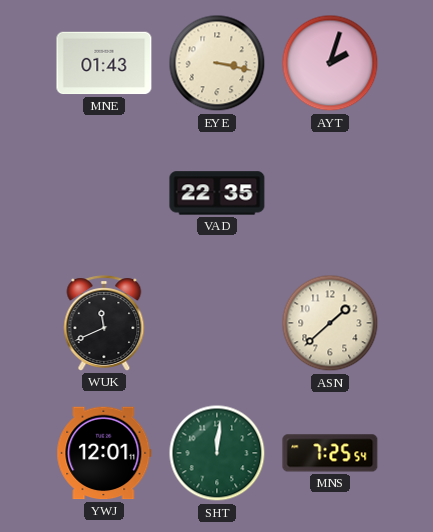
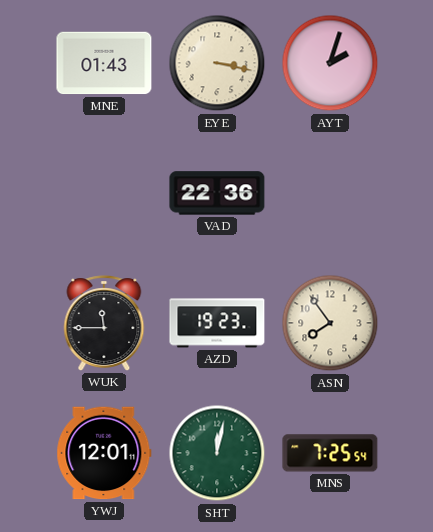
VAD: 22:35 -> 22:36
WUK: 11:41 -> 11:45
AZD: none -> 19:23
ASN: 1:38 -> 7:54
SHT: 12:01 -> 12:02
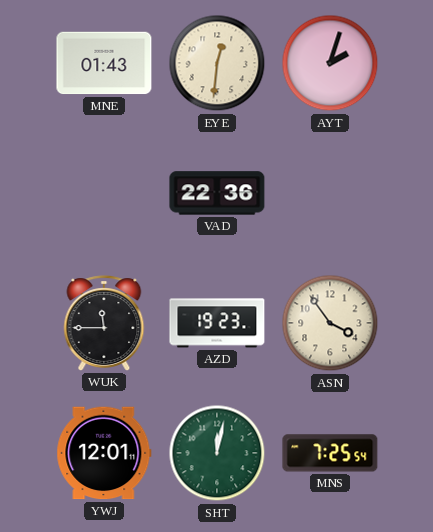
EYE: 3:17 -> 12:31
ASN: 7:54 -> 3:54
